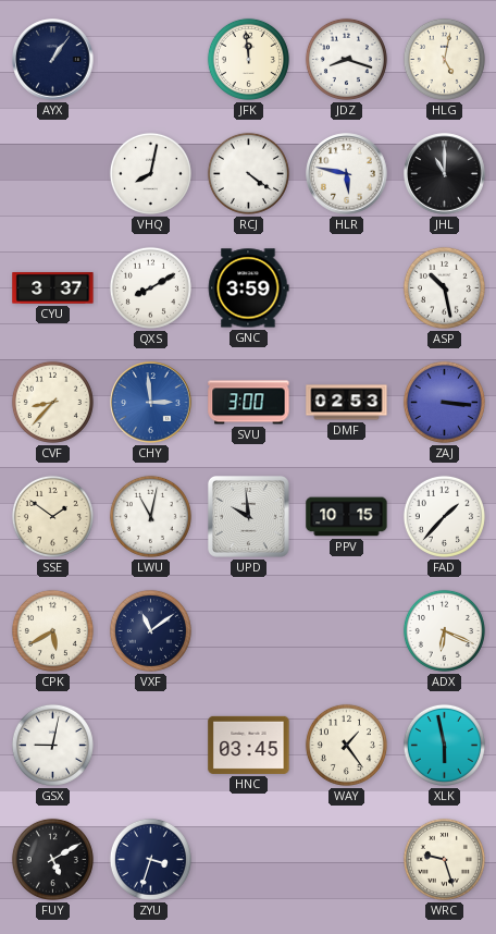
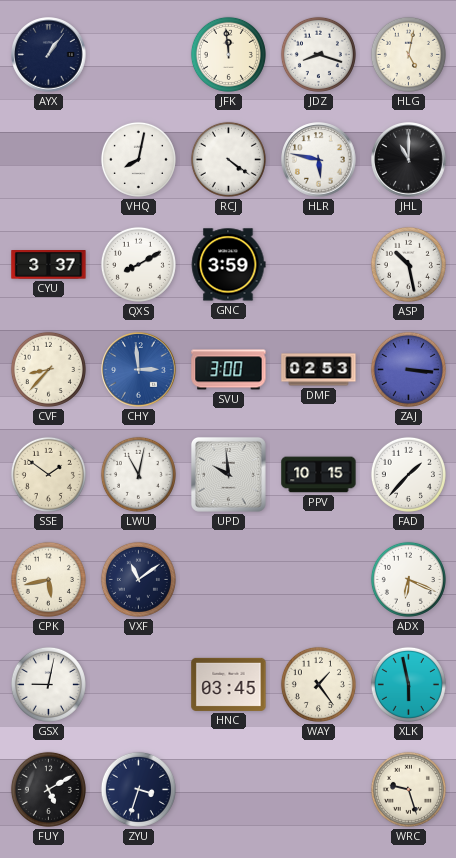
CPK: 5:40 -> 5:43
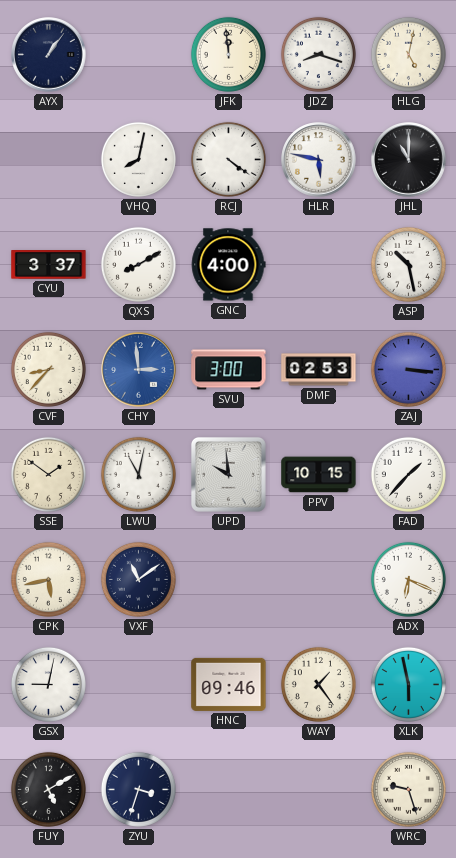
GNC: 3:59 -> 4:00
HNC: 03:45 -> 09:46
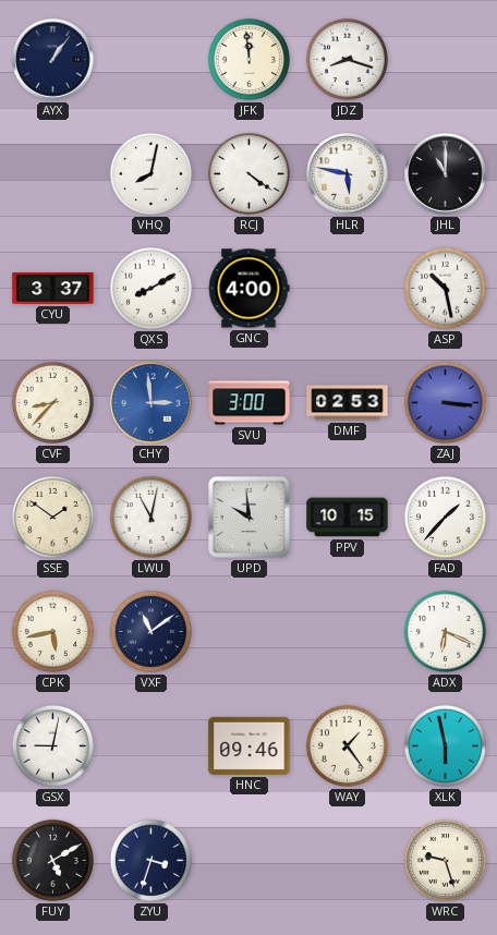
HLG: 5:02 -> none
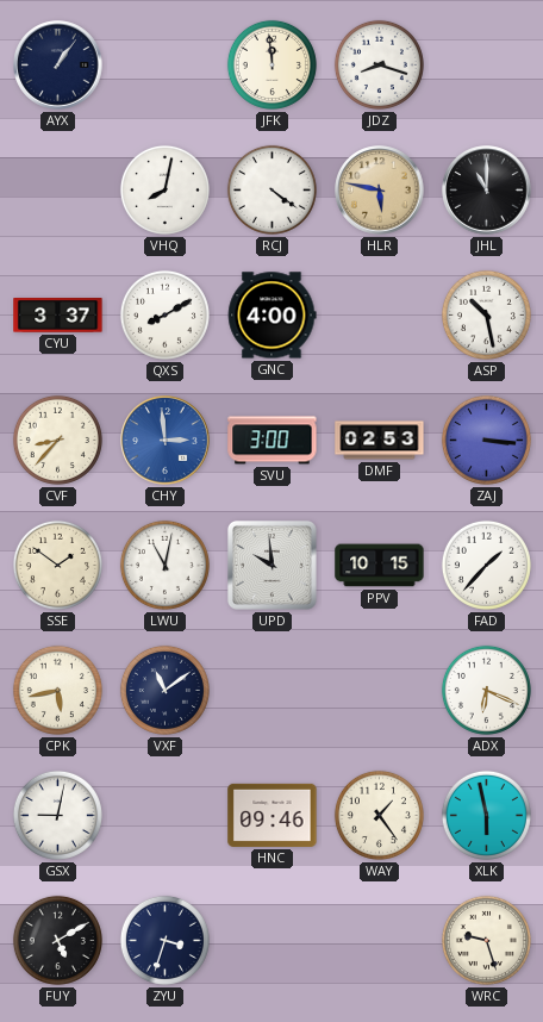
HLR dial: white -> champagne
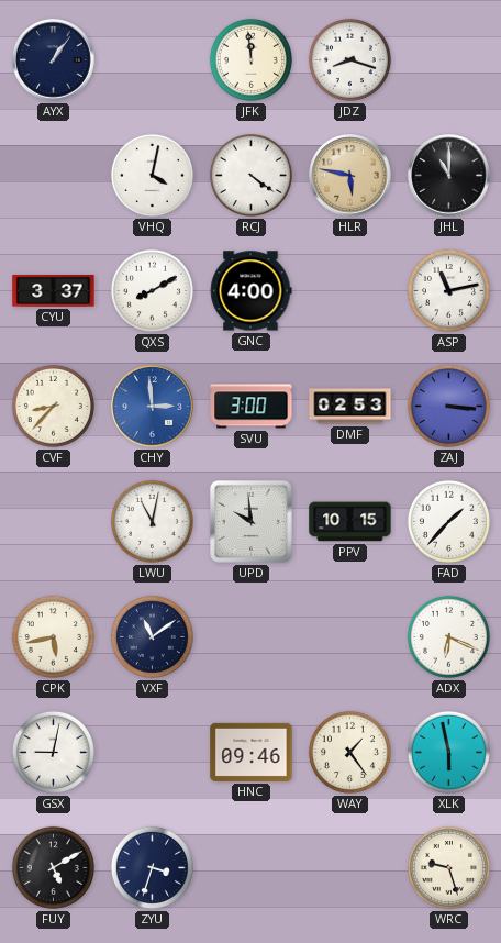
VHQ: 8:02 -> 4:02
ASP: 10:28 -> 11:13
SSE: 1:51 -> none
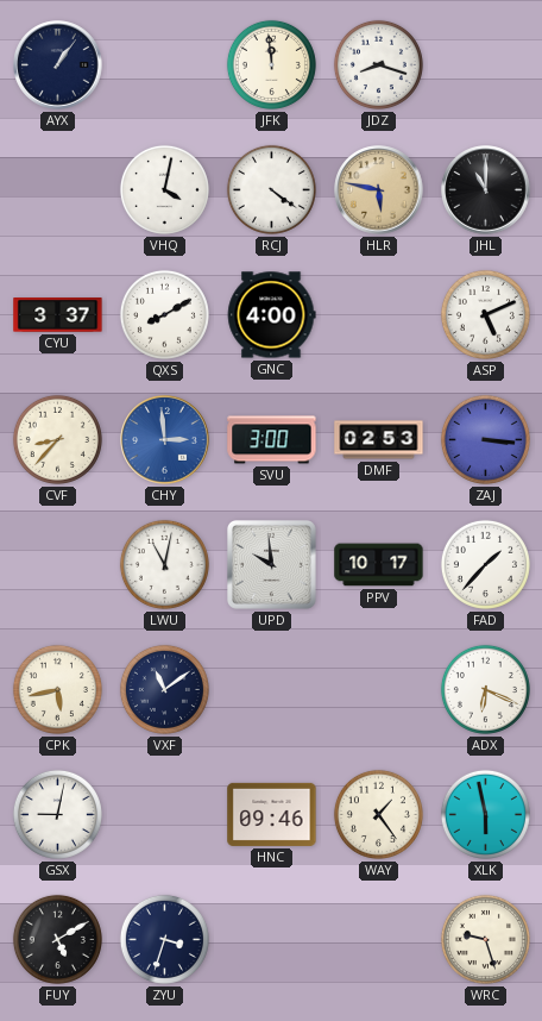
ASP: 11:13 -> 5:11
PPV: 10:15 -> 10:17
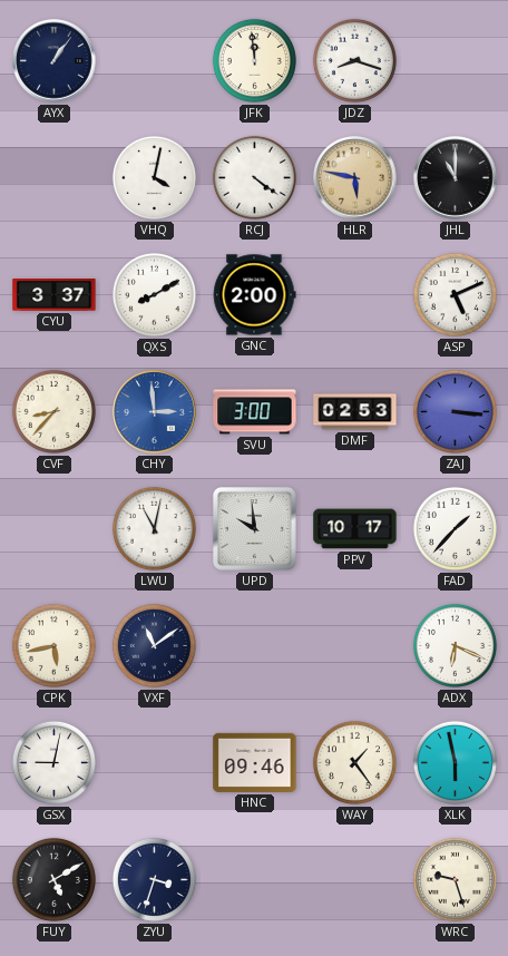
GNC: 4:00 -> 2:00
